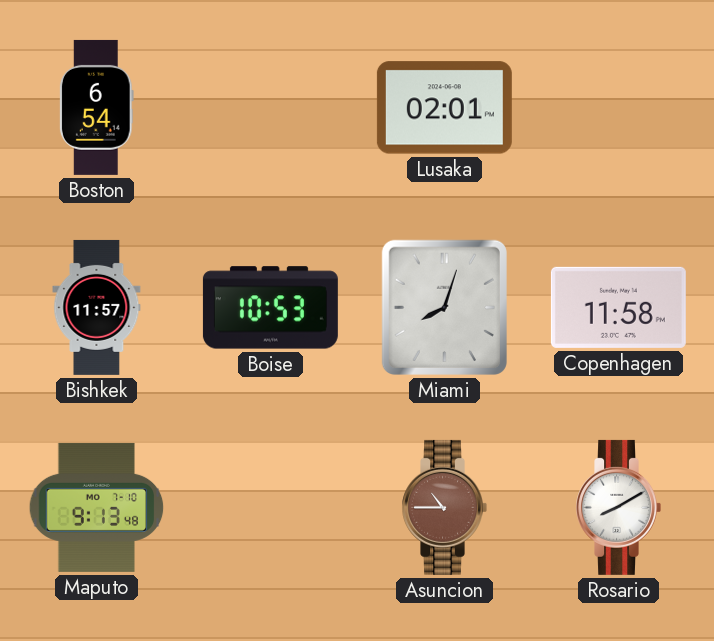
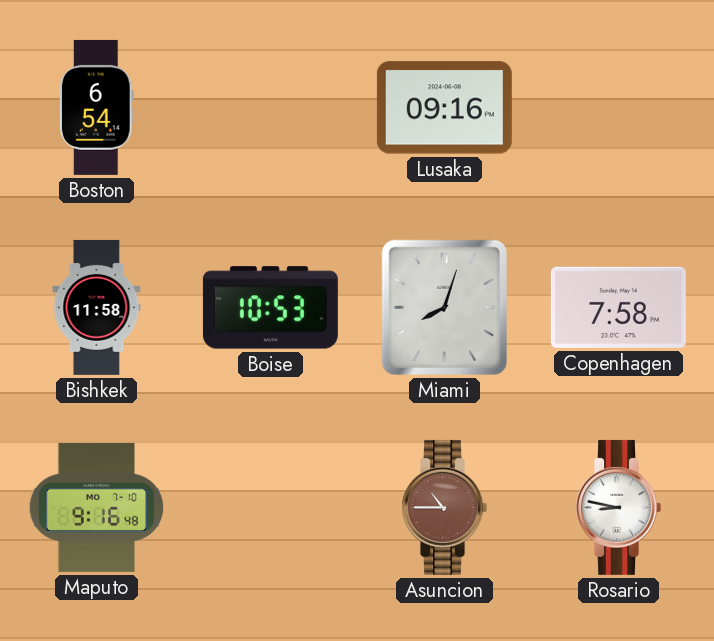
Lusaka: 02:01 -> 09:16
Bishkek: 11:57 -> 11:58
Copenhagen: 11:58 -> 7:58
Maputo: 9:13 -> 9:16
Rosario: 8:10 -> 8:47
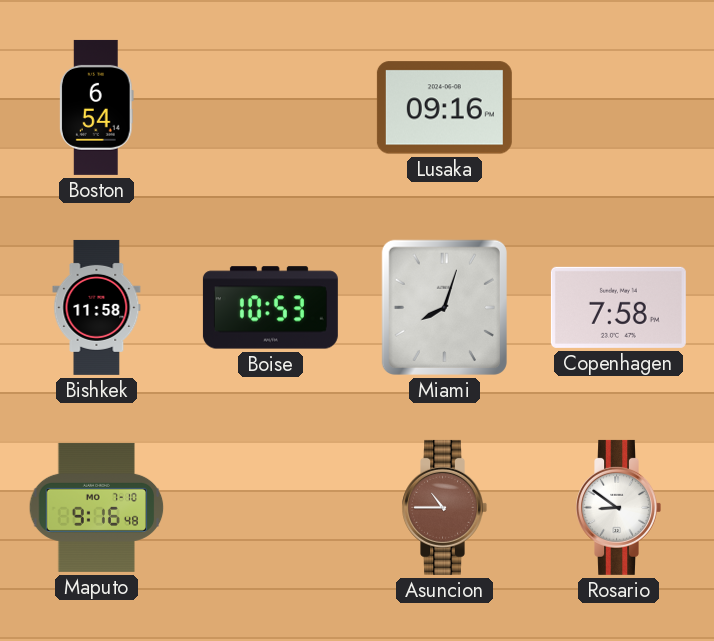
Rosario: 8:47 -> 8:51
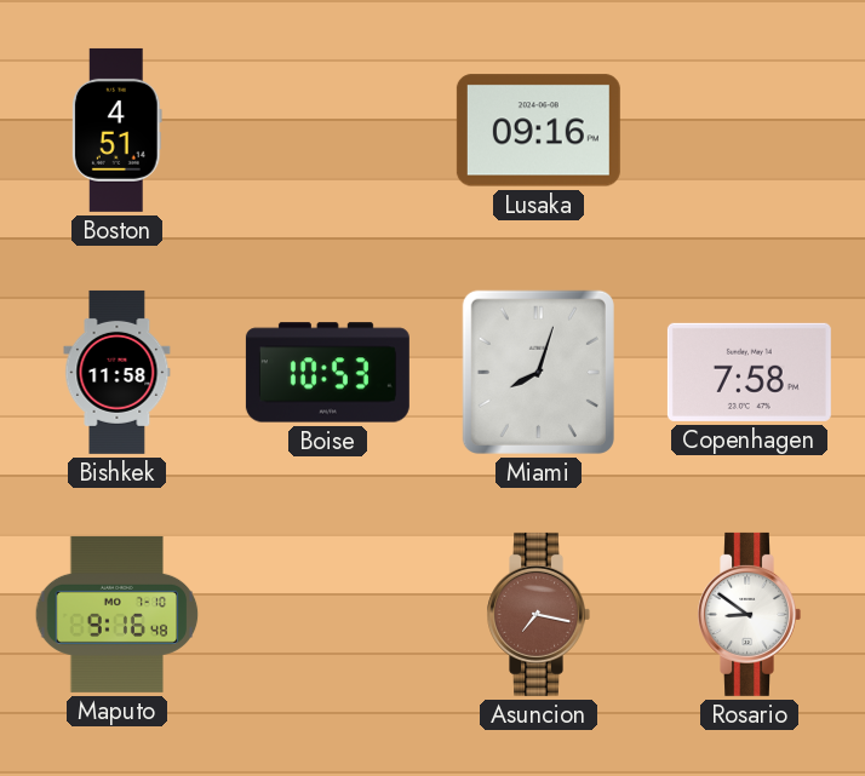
Boston: 6:54 -> 4:51
Asuncion: 10:45 -> 7:17
